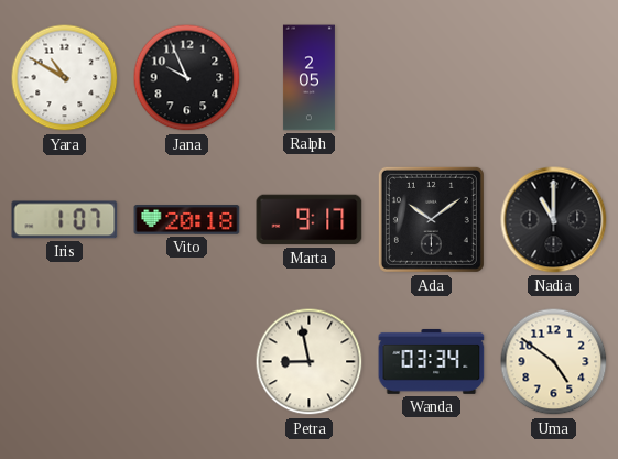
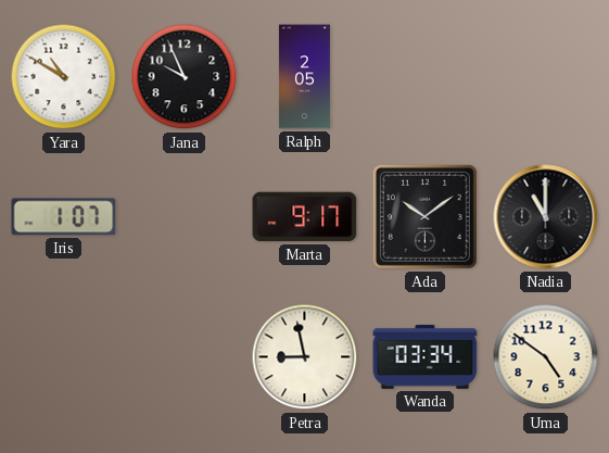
Vito: 20:18 -> none
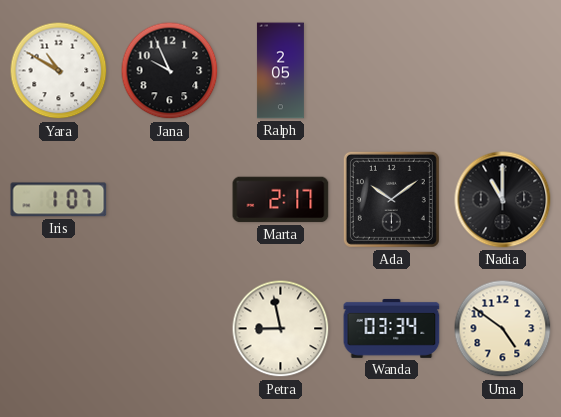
Marta: 9:17 -> 2:17
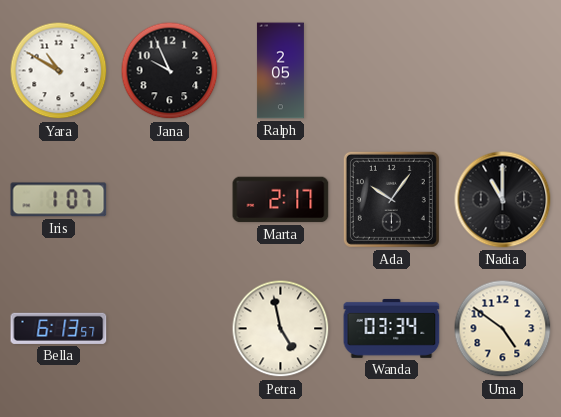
Ada: 10:09 -> 10:06
Bella: none -> 6:13
Petra: 8:58 -> 4:58
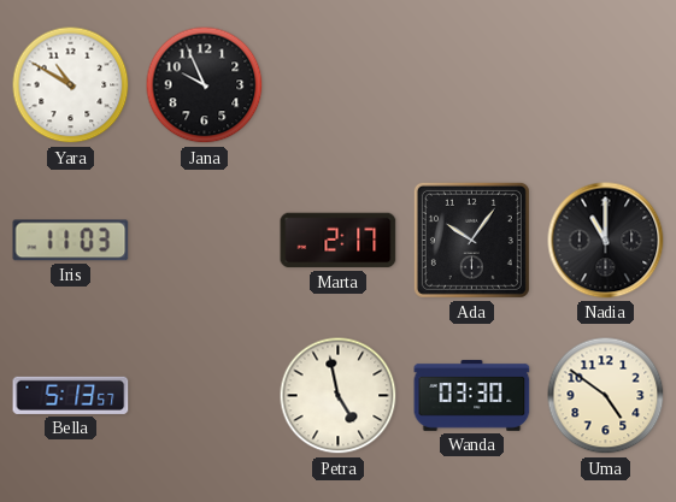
Ralph: 2:05 -> none
Iris: 1:07 -> 11:03
Bella: 6:13 -> 5:13
Wanda: 03:34 -> 03:30
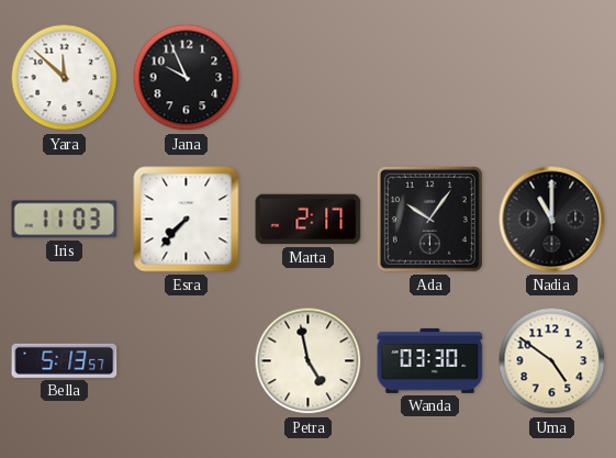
Yara: 10:50 -> 11:52
Esra: none -> 7:37
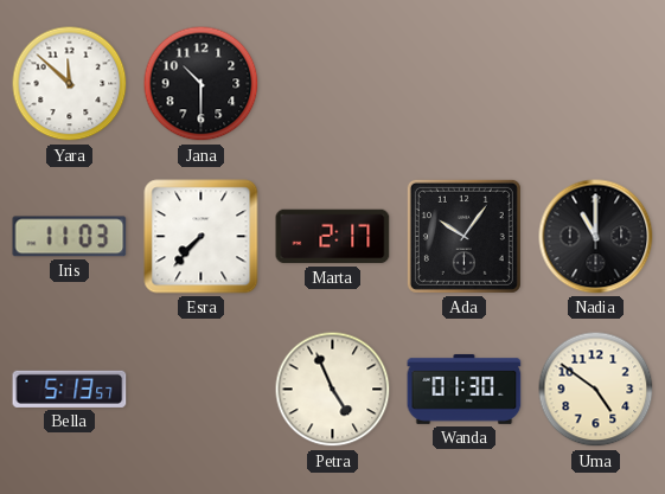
Jana: 9:56 -> 10:30
Petra: 4:58 -> 4:56
Wanda: 03:30 -> 01:30
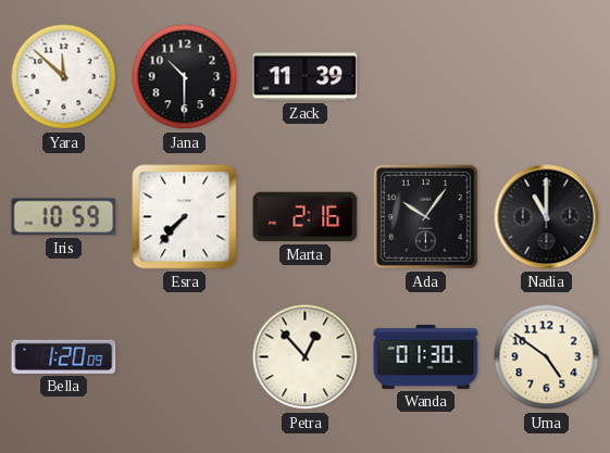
Zack: none -> 11:39
Iris: 11:03 -> 10:59
Marta: 2:17 -> 2:16
Bella: 5:13 -> 1:20
Petra: 4:56 -> 12:53
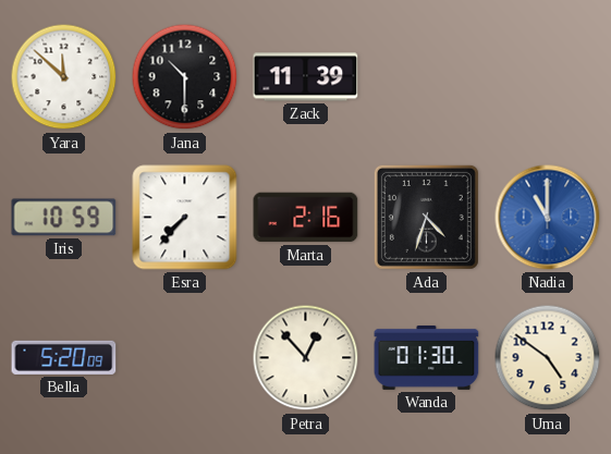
Ada: 10:06 -> 4:33
Nadia dial: black -> blue
Bella: 1:20 -> 5:20
